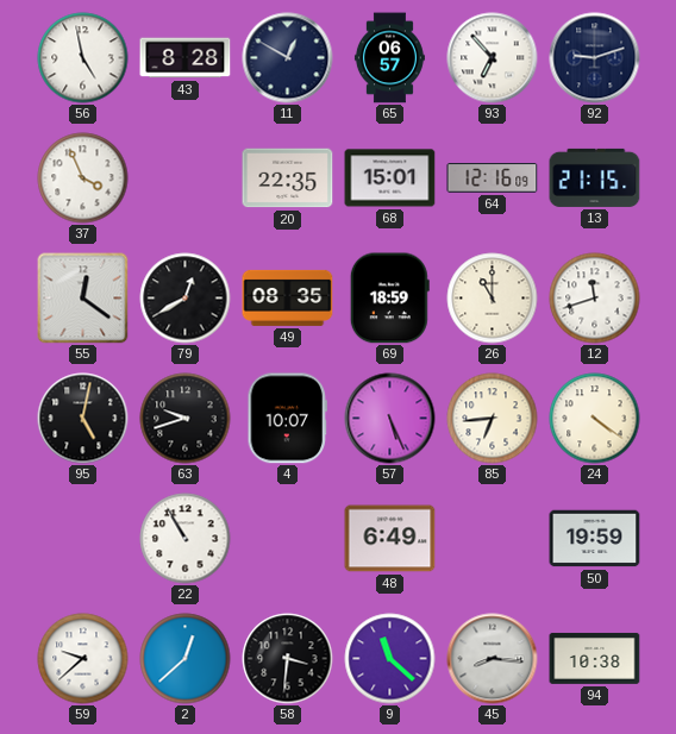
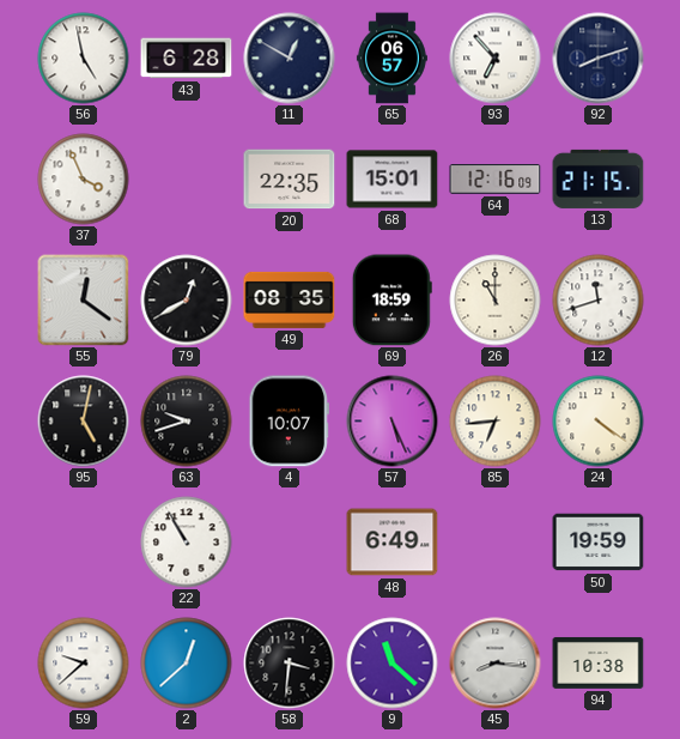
43: 8:28 -> 6:28
92: 9:12 -> 8:12
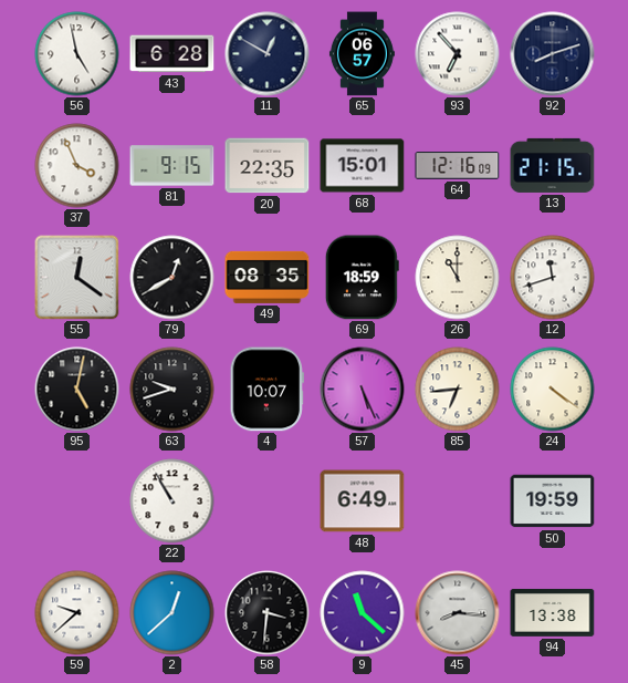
81: none -> 9:15
94: 10:38 -> 13:38
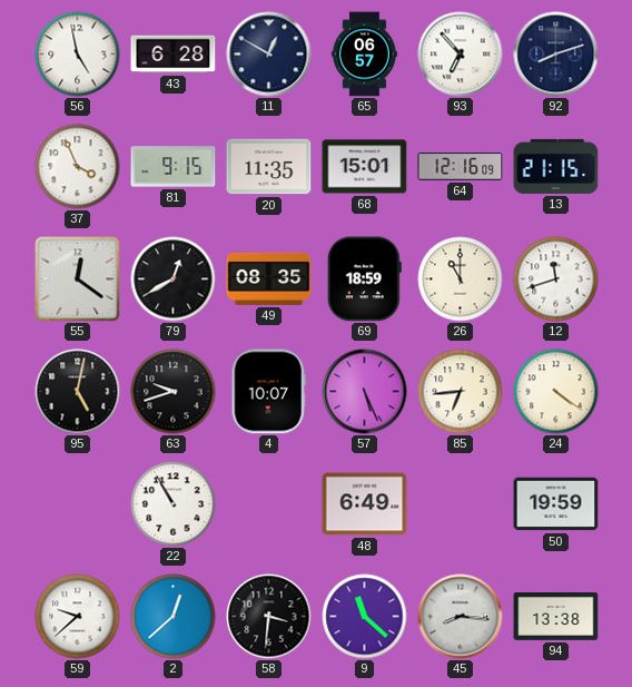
20: 22:35 -> 11:35
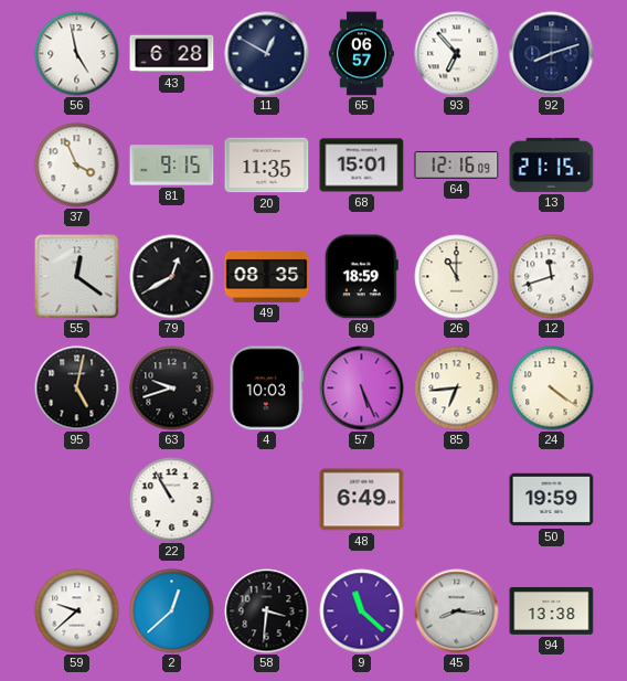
4: 10:07 -> 10:03
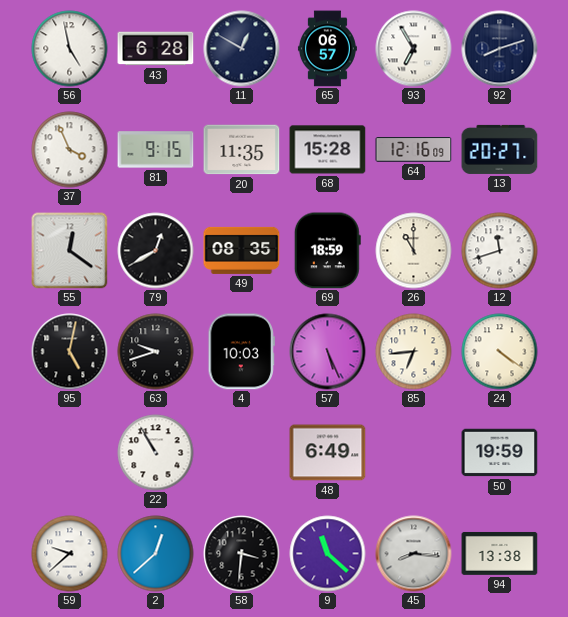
93: 6:53 -> 6:55
68: 15:01 -> 15:28
13: 21:15 -> 20:27
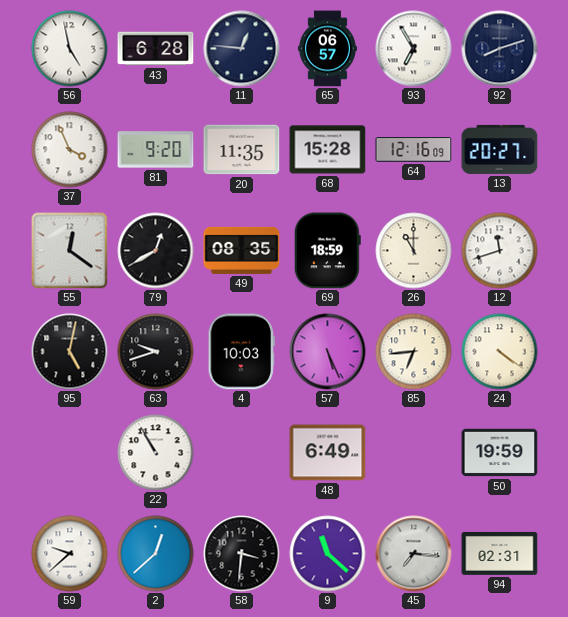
11: 12:50 -> 12:46
81: 9:15 -> 9:20
45: 8:16 -> 7:16
94: 13:38 -> 02:31
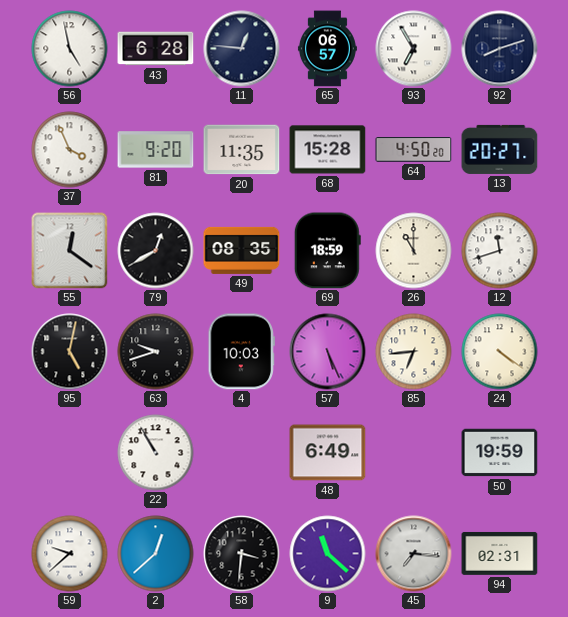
64: 12:16 -> 4:50
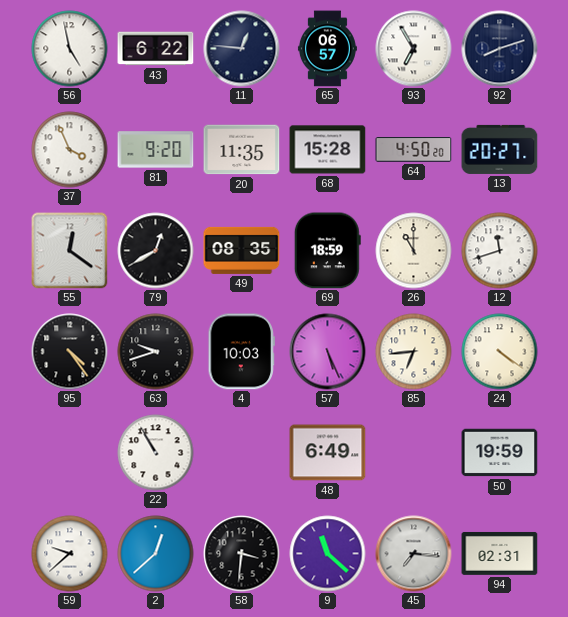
43: 6:28 -> 6:22
95: 5:02 -> 4:24
